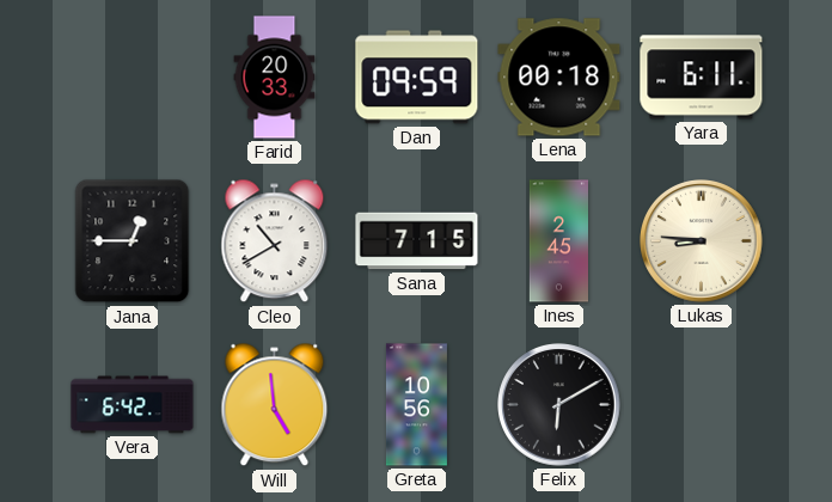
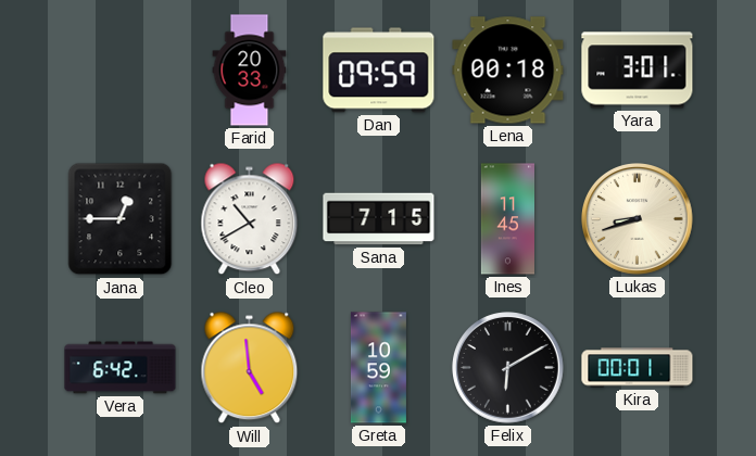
Yara: 6:11 -> 3:01
Ines: 2:45 -> 11:45
Lukas: 8:46 -> 8:42
Greta: 10:56 -> 10:59
Kira: none -> 00:01
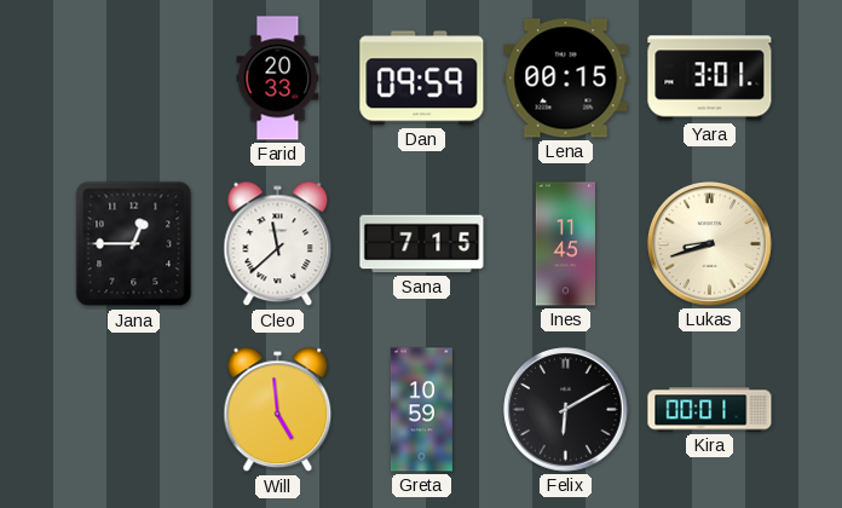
Lena: 00:18 -> 00:15
Cleo: 10:40 -> 11:38
Vera: 6:42 -> none
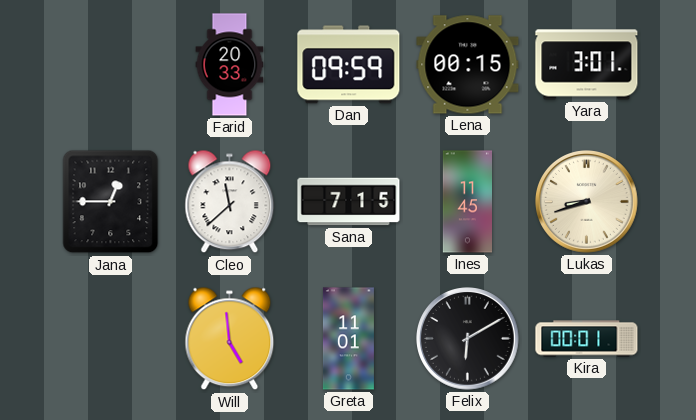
Greta: 10:59 -> 11:01
